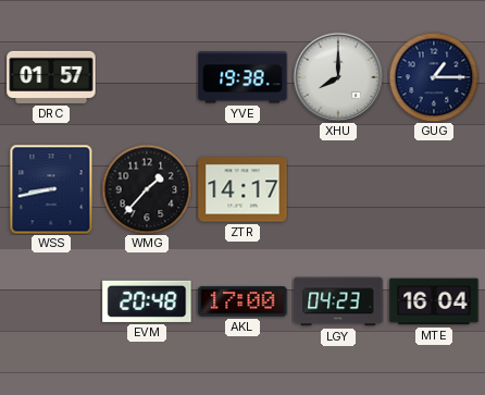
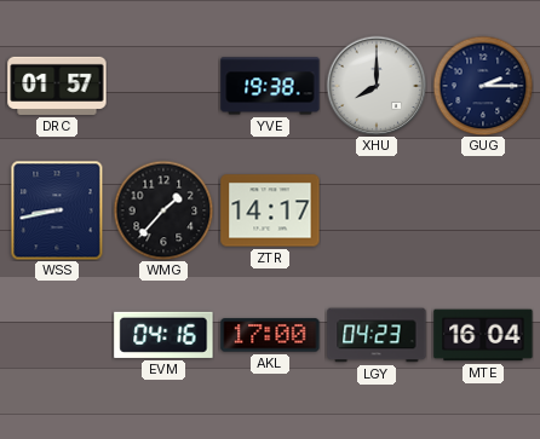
GUG: 1:15 -> 2:15
EVM: 20:48 -> 04:16
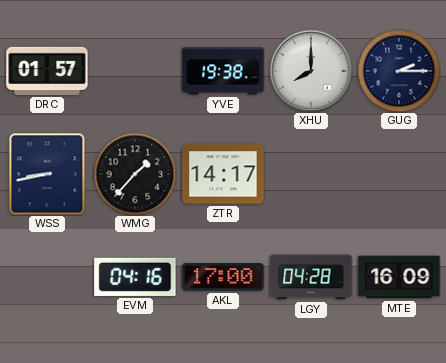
LGY: 04:23 -> 04:28
MTE: 16:04 -> 16:09
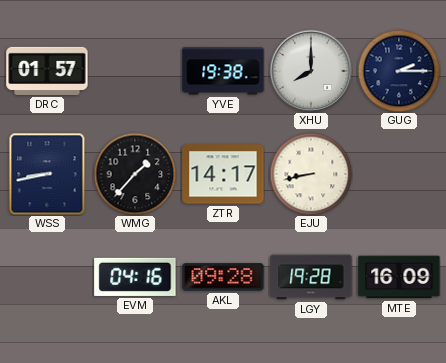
EJU: none -> 8:43
AKL: 17:00 -> 09:28
LGY: 04:28 -> 19:28
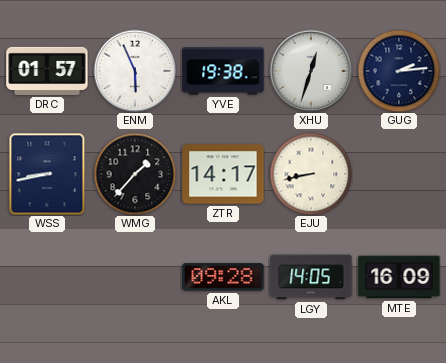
ENM: none -> 5:56
XHU: 8:00 -> 12:33
GUG: 2:15 -> 2:14
EVM: 04:16 -> none
LGY: 19:28 -> 14:05
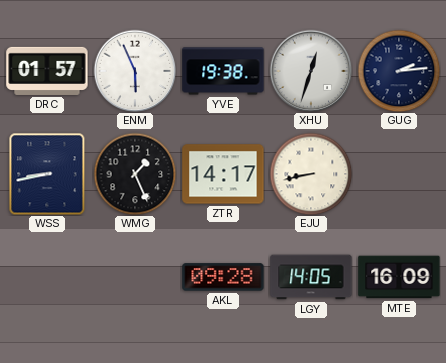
WMG: 1:37 -> 1:26
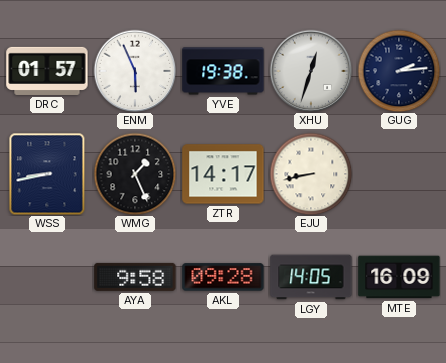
AYA: none -> 9:58
